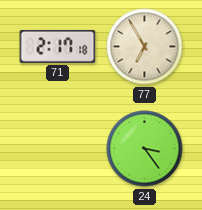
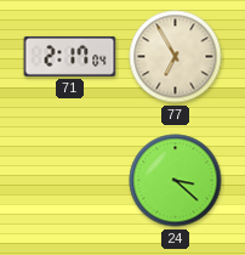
71: 2:17:18 -> 2:17:04
24: 3:24 -> 3:22
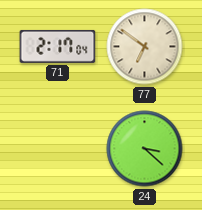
77: 6:55 -> 6:51
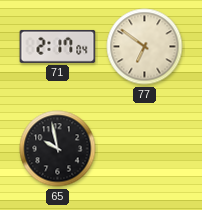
65: none -> 9:58
24: 3:22 -> none
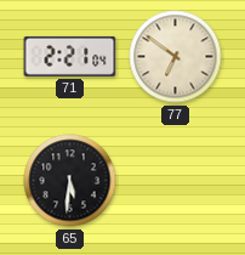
71: 2:17 -> 2:21
65: 9:58 -> 5:31
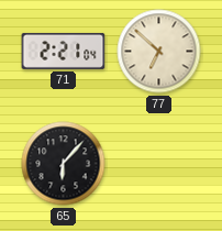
77: 6:51 -> 6:52
65: 5:31 -> 6:07
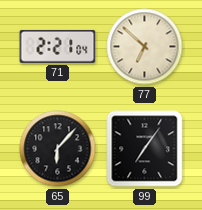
99: none -> 7:06
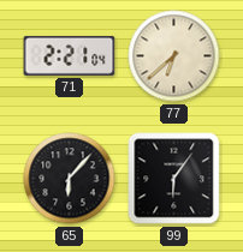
77: 6:52 -> 6:38
99: 7:06 -> 6:06
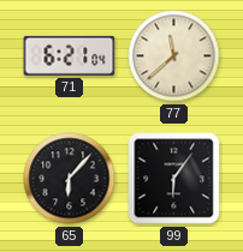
71: 2:21 -> 6:21
77: 6:38 -> 11:38
